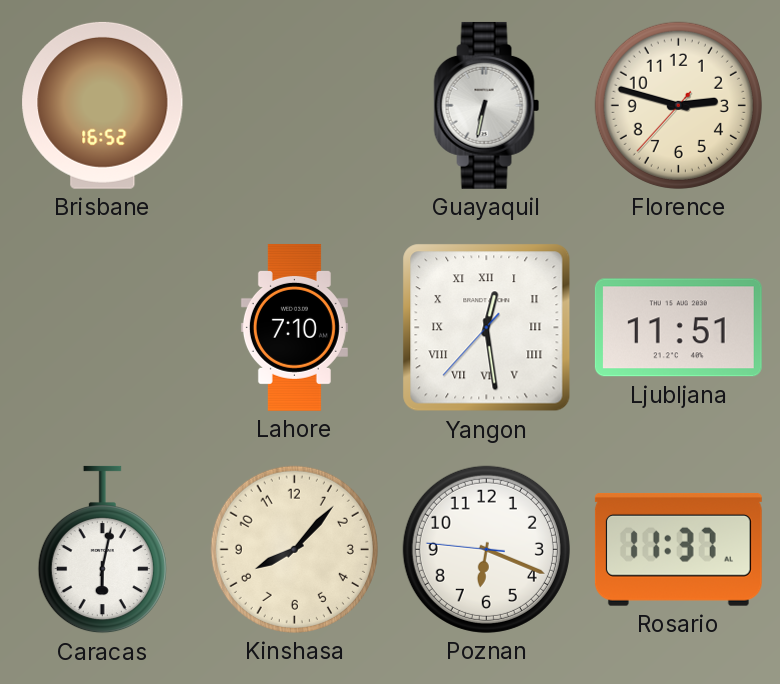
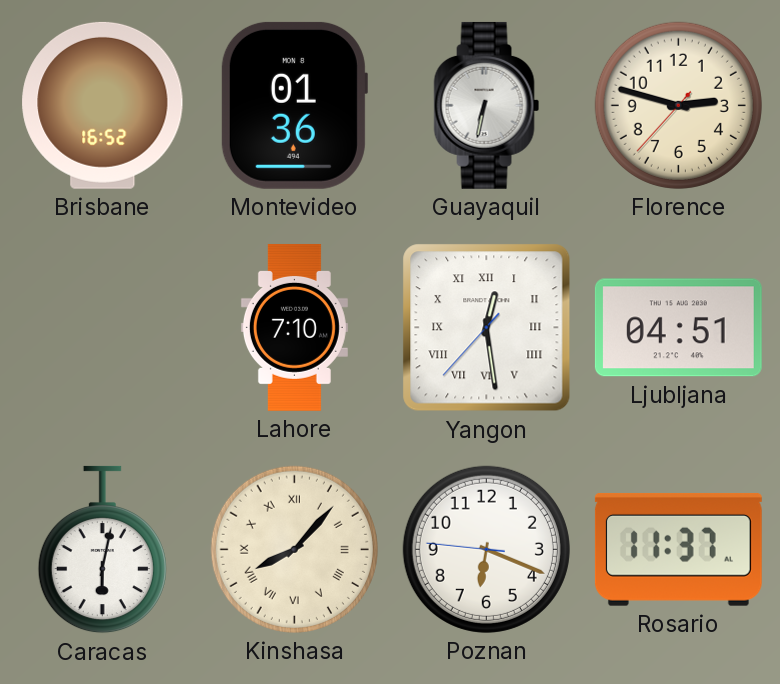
Montevideo: none -> 01:36
Ljubljana: 11:51 -> 04:51
Kinshasa numerals: Arabic -> Roman
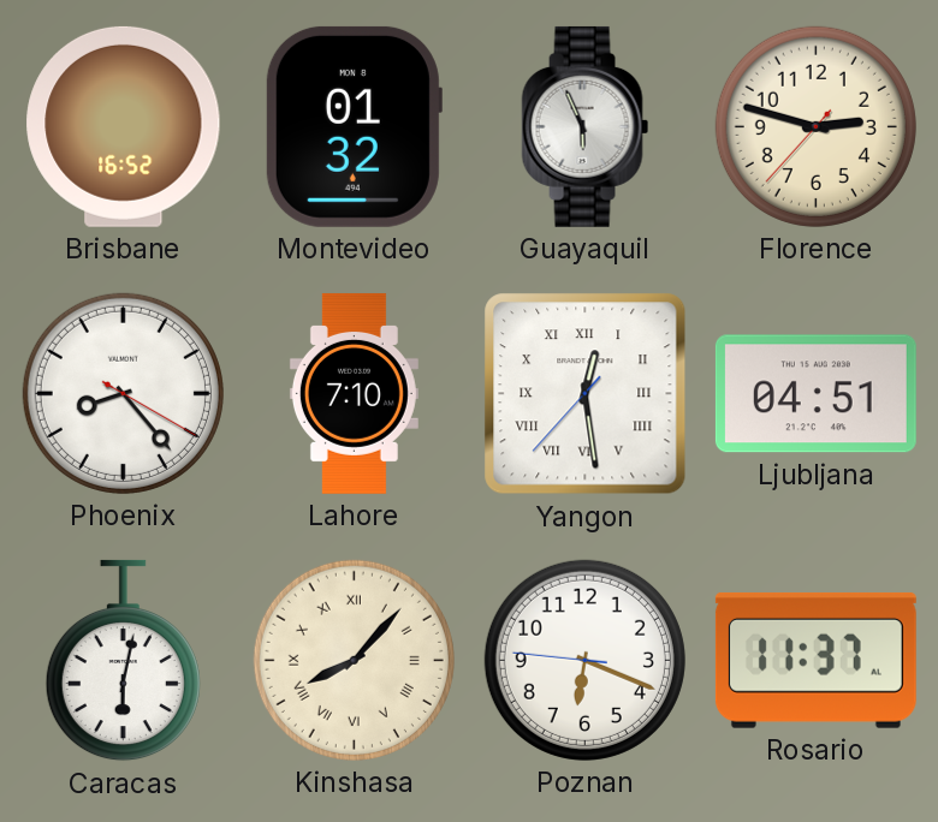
Montevideo: 01:36 -> 01:32
Guayaquil: 6:32 -> 5:56
Phoenix: none -> 8:23
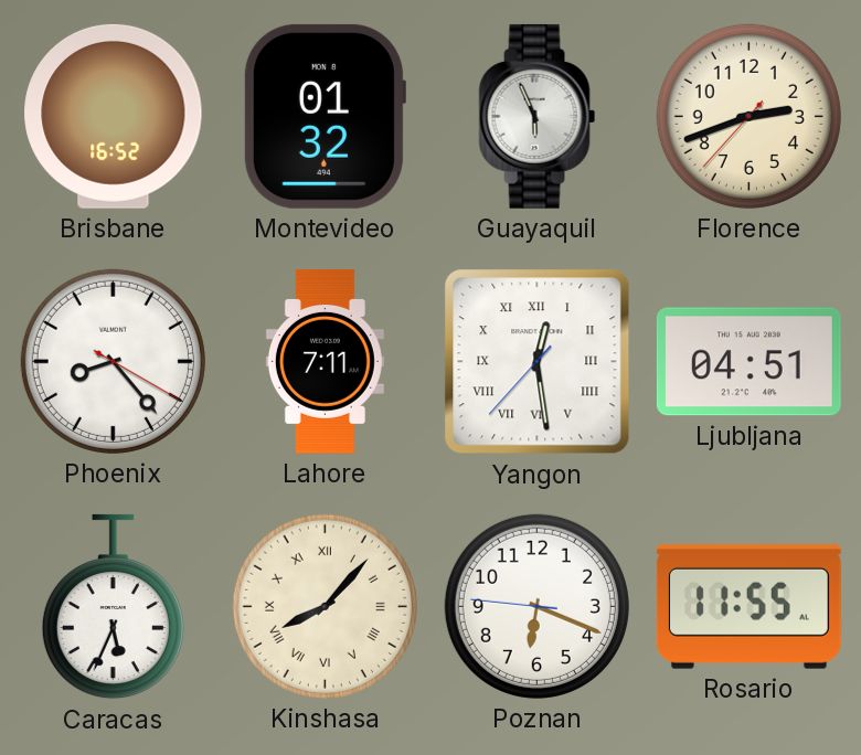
Florence: 2:47 -> 2:41
Lahore: 7:10 -> 7:11
Caracas: 6:02 -> 5:34
Rosario: 11:37 -> 11:55
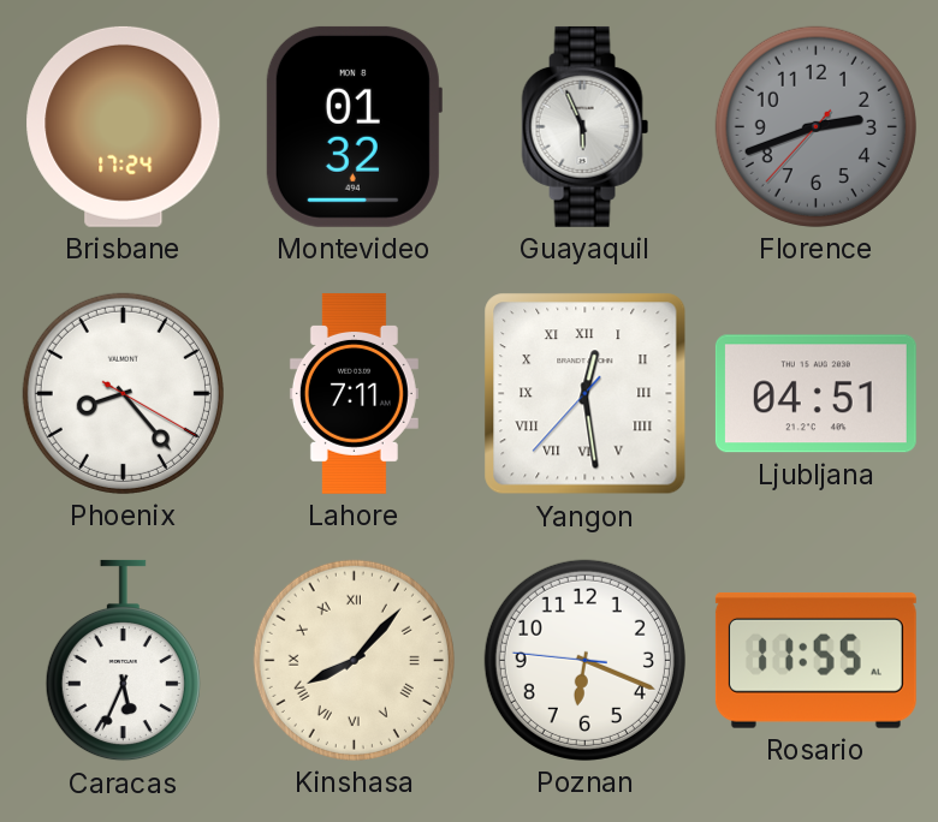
Brisbane: 16:52 -> 17:24
Florence dial: cream -> grey
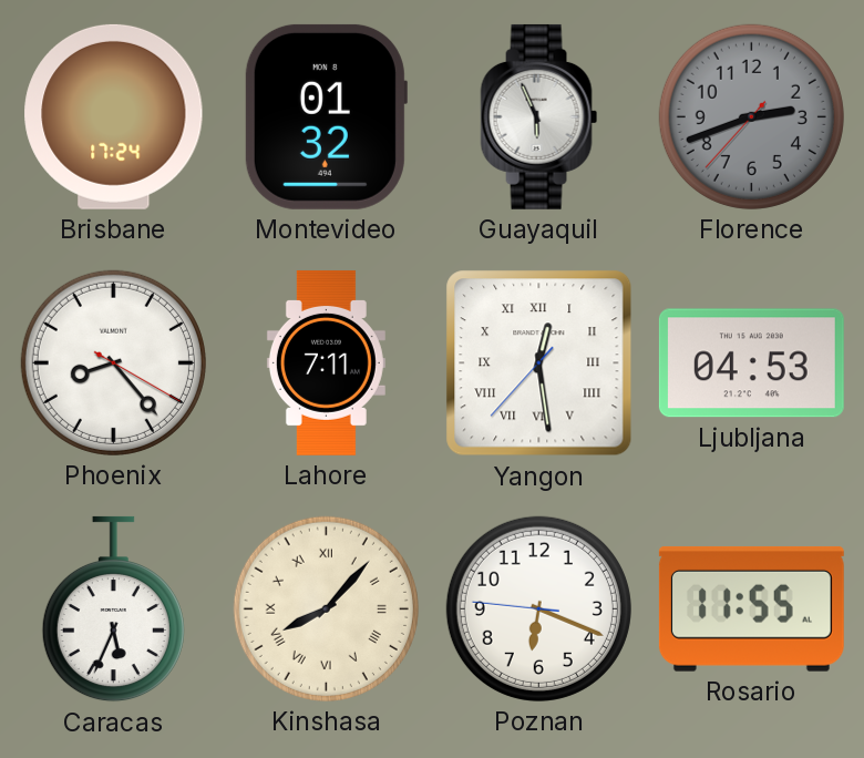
Ljubljana: 04:51 -> 04:53
